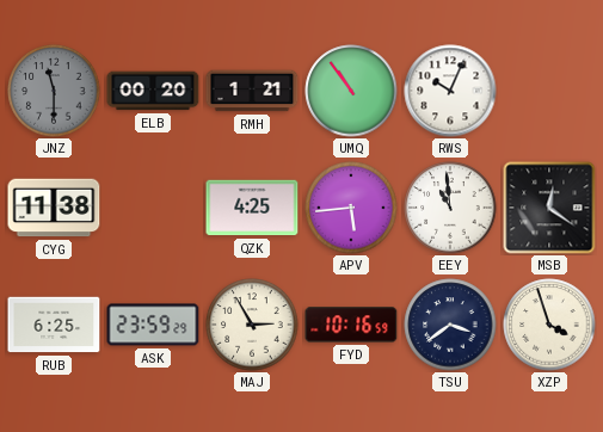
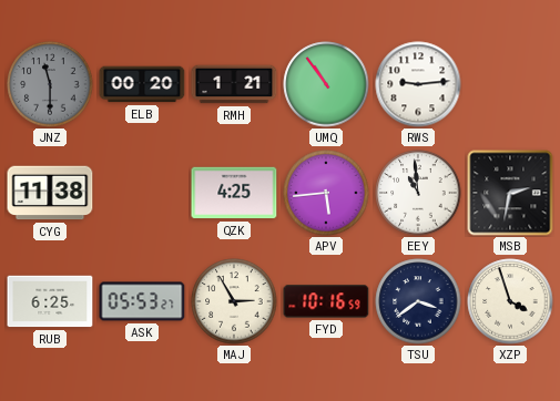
RWS: 10:04 -> 9:14
MSB: 12:21 -> 2:32
ASK: 23:59 -> 05:53
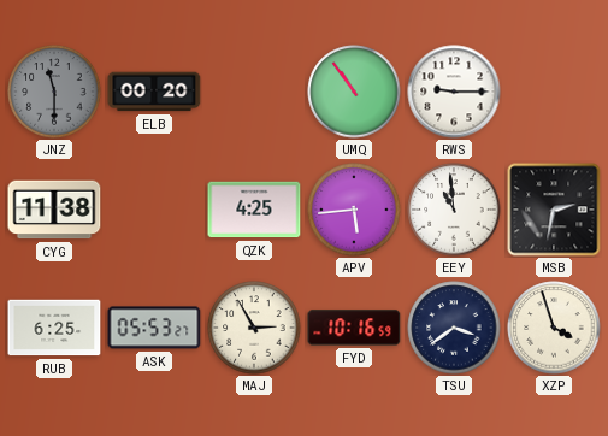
RMH: 1:21 -> none
RWS: 9:14 -> 9:15
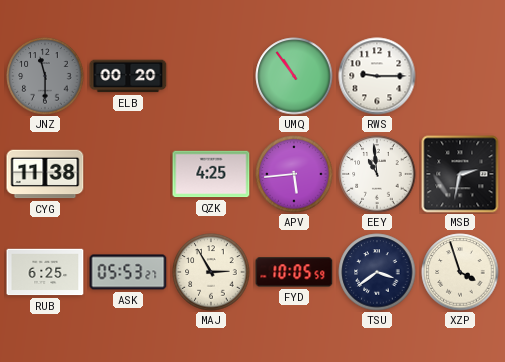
FYD: 10:16 -> 10:05
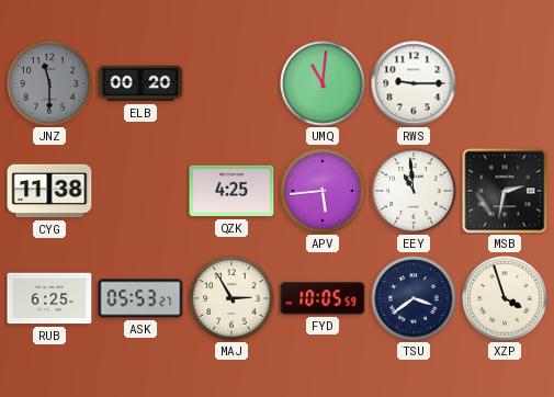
UMQ: 10:54 -> 11:01
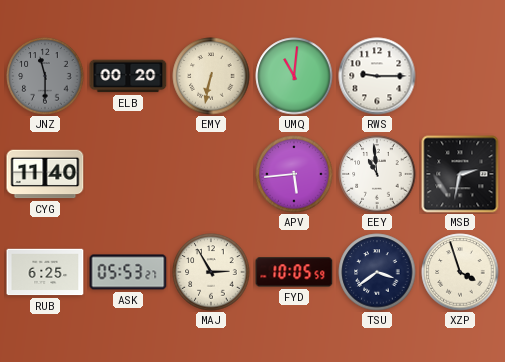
EMY: none -> 6:32
CYG: 11:38 -> 11:40
QZK: 4:25 -> none
